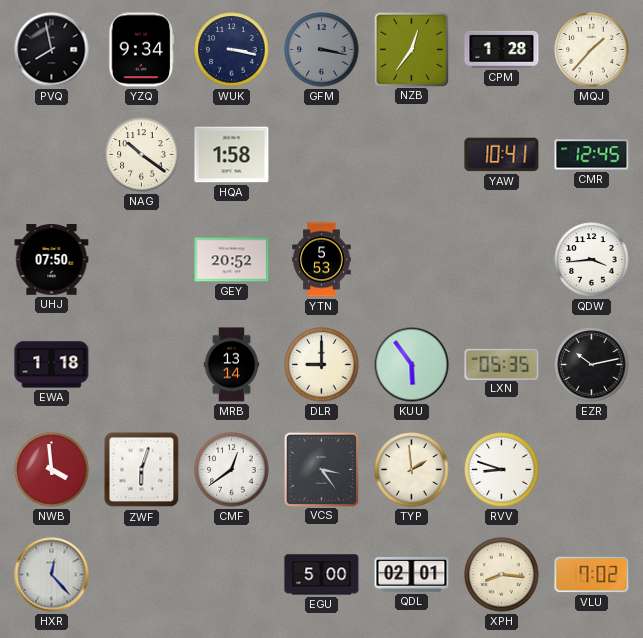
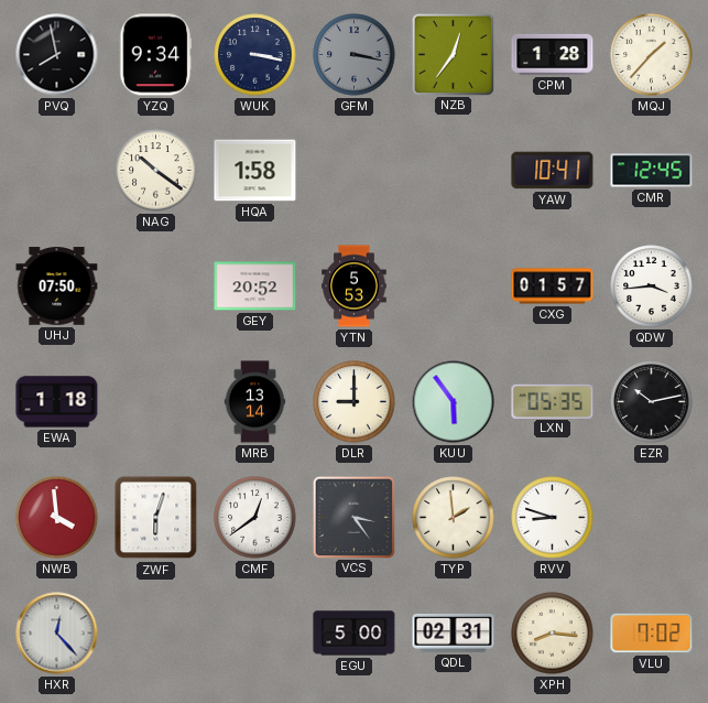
CXG: none -> 01:57
QDL: 02:01 -> 02:31
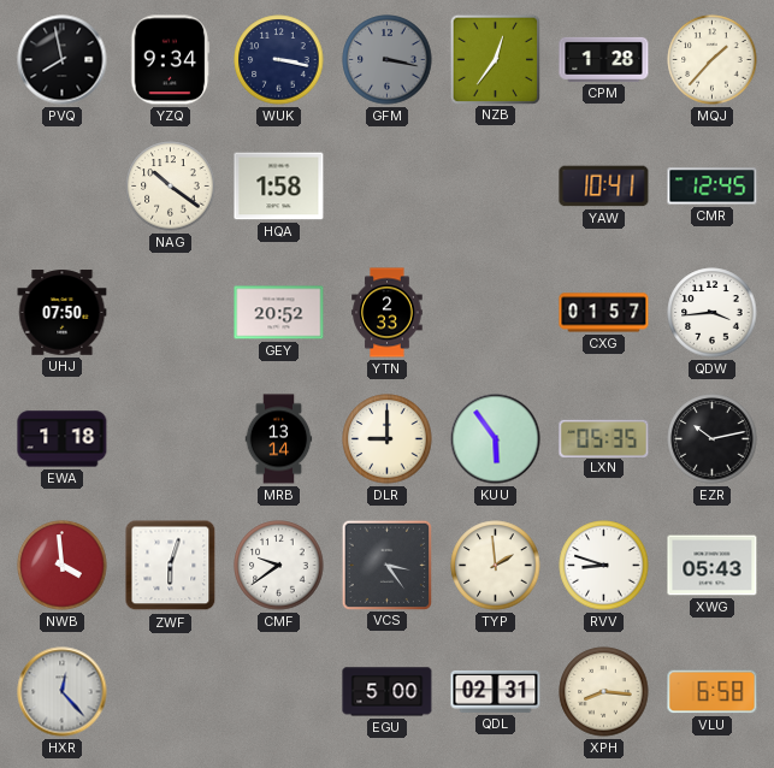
YTN: 5:53 -> 2:33
CMF: 12:39 -> 9:39
XWG: none -> 05:43
VLU: 7:02 -> 6:58
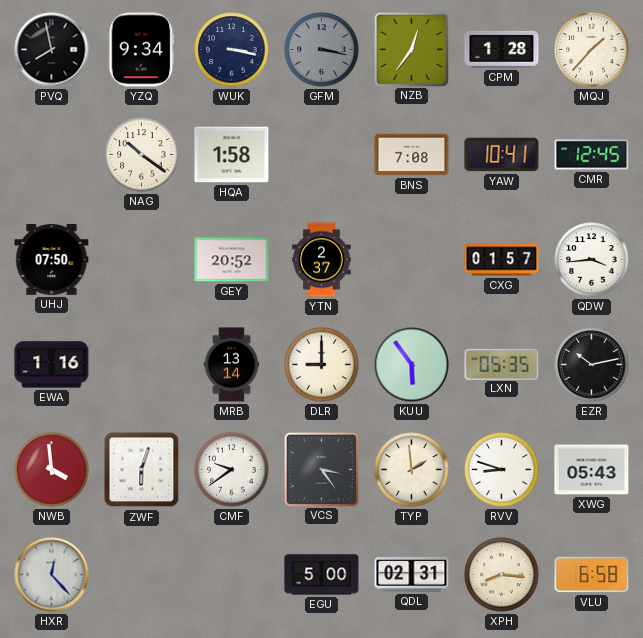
BNS: none -> 7:08
YTN: 2:33 -> 2:37
EWA: 1:18 -> 1:16
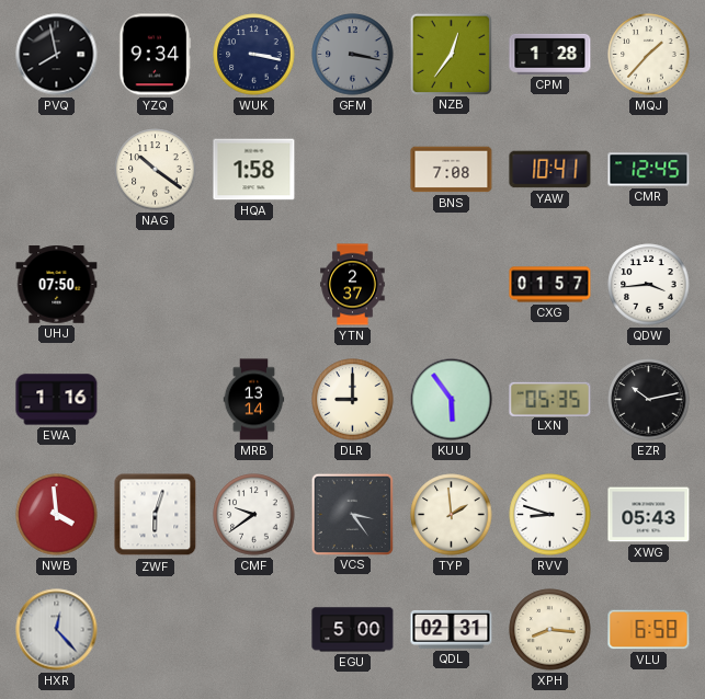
GEY: 20:52 -> none
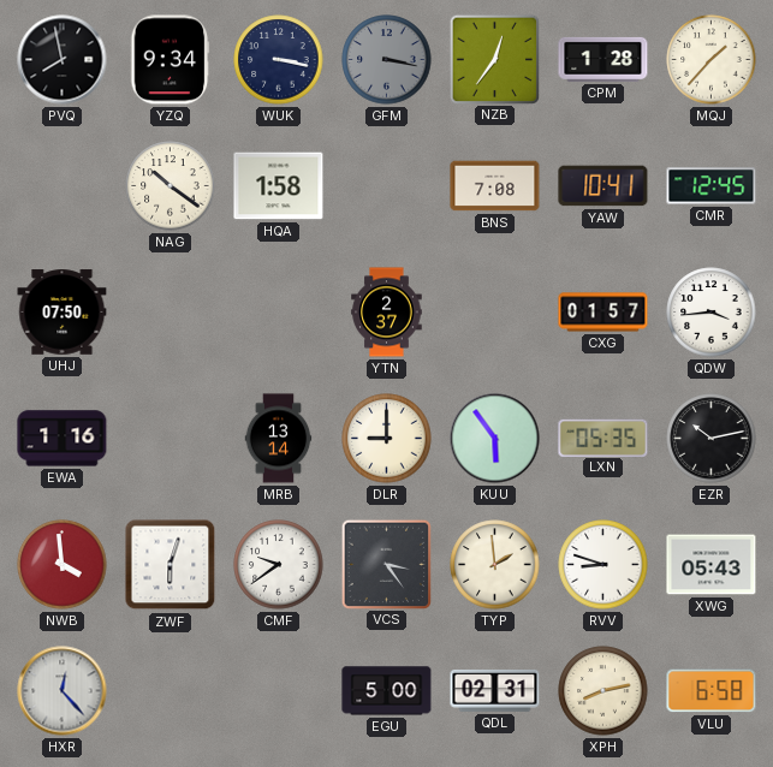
XPH: 8:16 -> 8:13
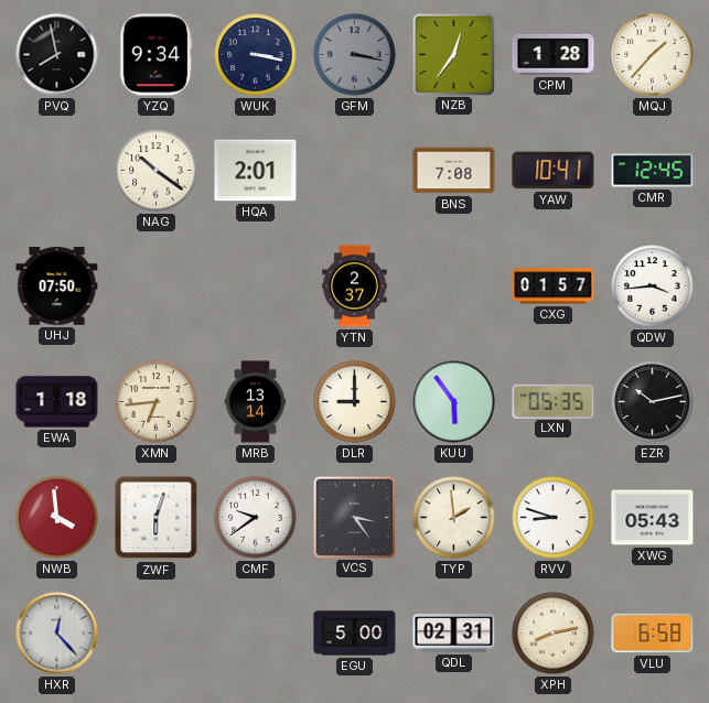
HQA: 1:58 -> 2:01
EWA: 1:16 -> 1:18
XMN: none -> 6:44
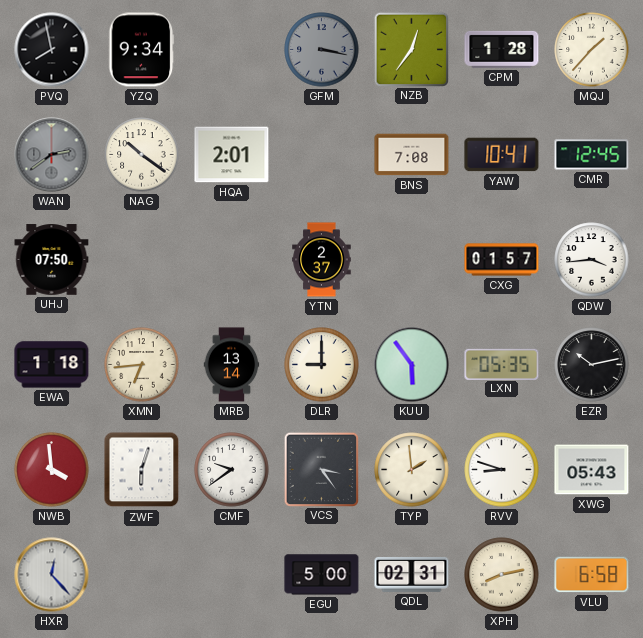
WUK: 3:17 -> none
WAN: none -> 2:39
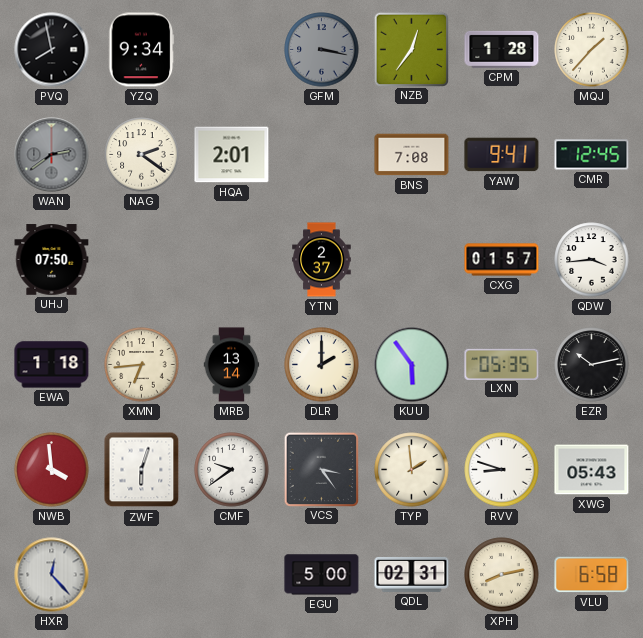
NAG: 10:21 -> 2:21
YAW: 10:41 -> 9:41
DLR: 9:00 -> 2:00
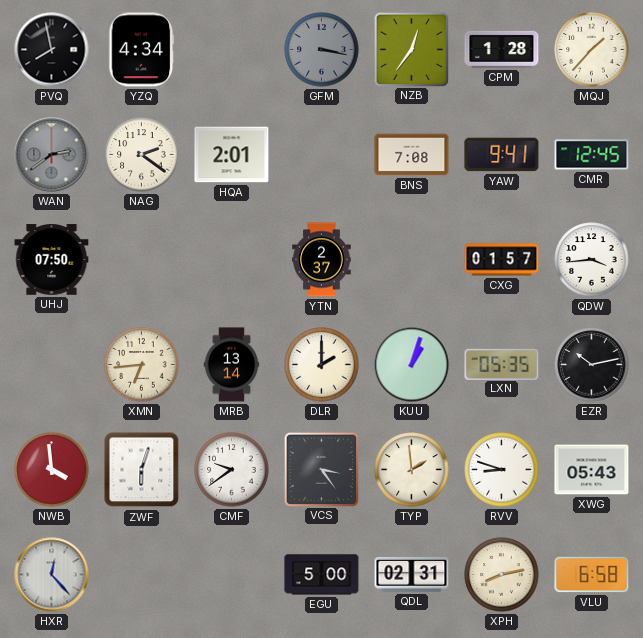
YZQ: 9:34 -> 4:34
EWA: 1:18 -> none
KUU: 5:54 -> 1:03
